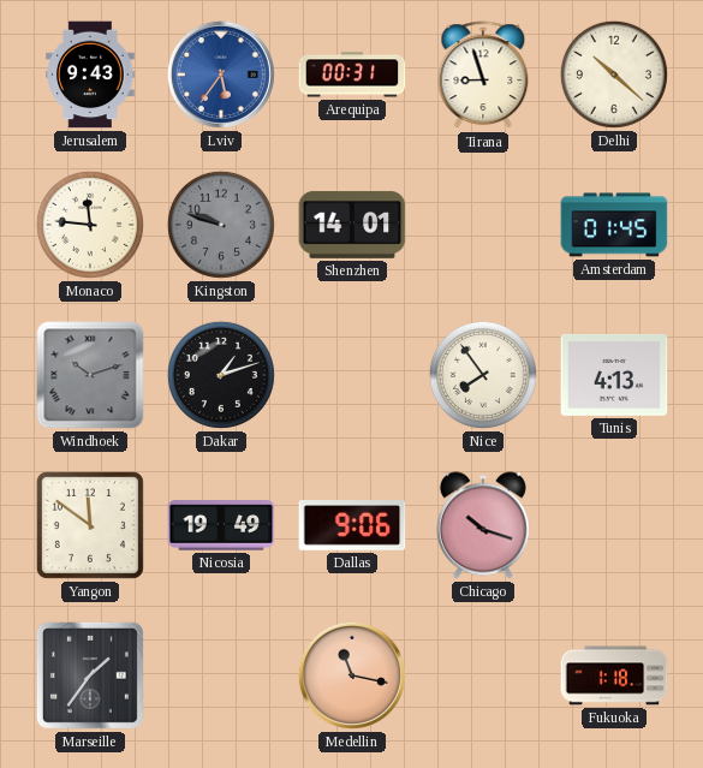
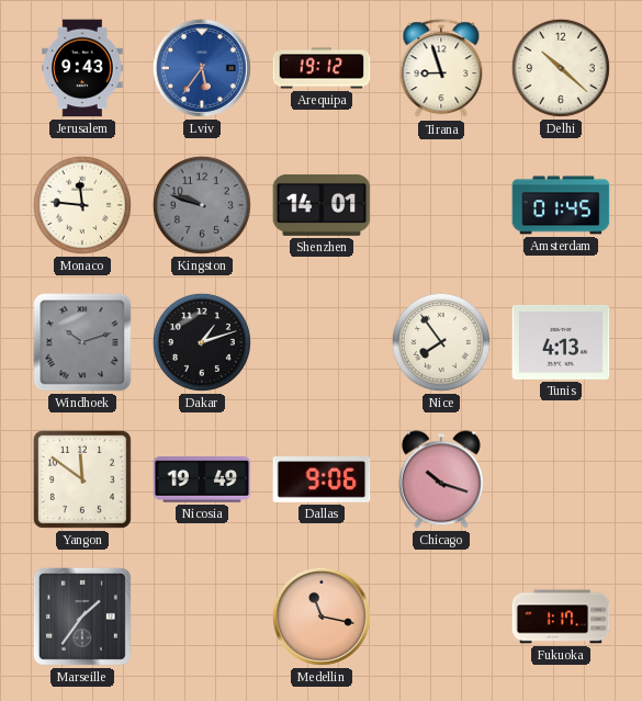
Arequipa: 00:31 -> 19:12
Fukuoka: 1:18 -> 1:17
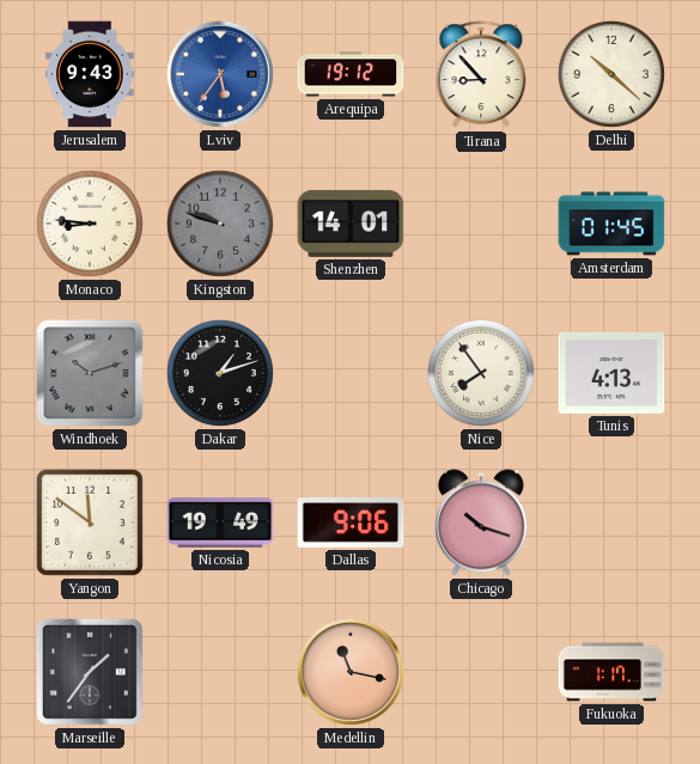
Tirana: 8:57 -> 8:53
Monaco: 11:46 -> 8:46
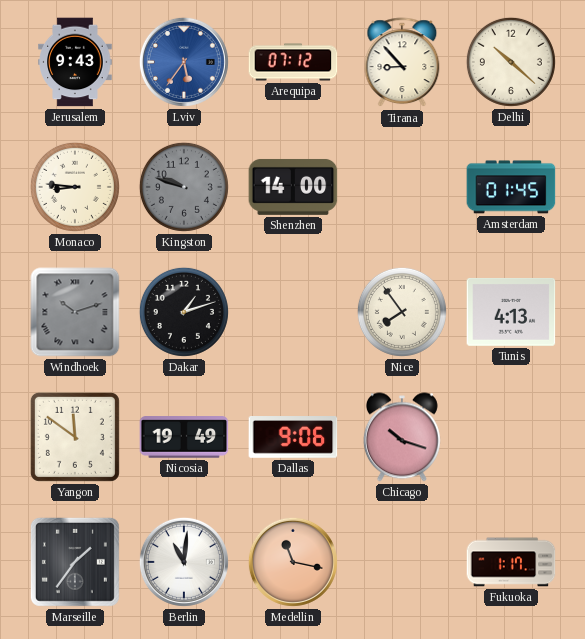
Arequipa: 19:12 -> 07:12
Shenzhen: 14:01 -> 14:00
Berlin: none -> 11:01
